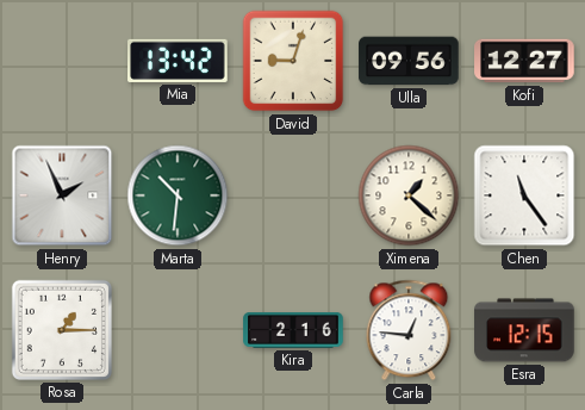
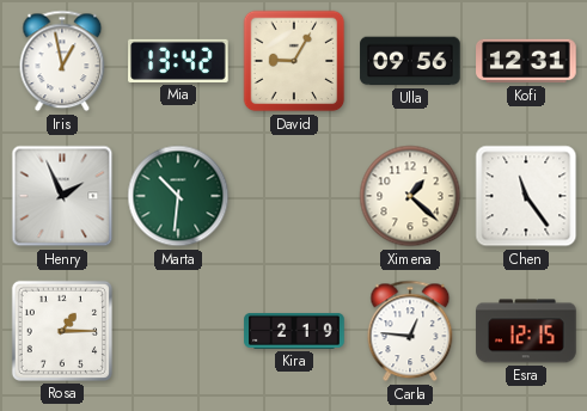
Iris: none -> 12:58
David: 9:03 -> 9:05
Kofi: 12:27 -> 12:31
Kira: 2:16 -> 2:19
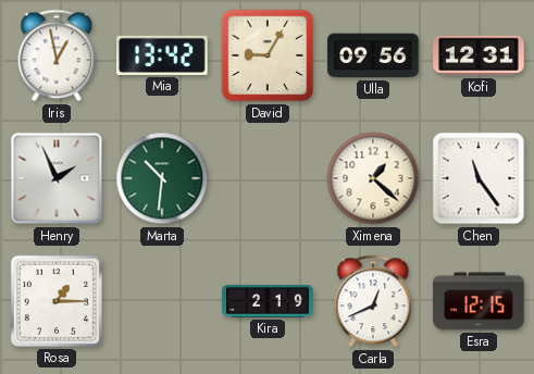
Carla: 12:46 -> 12:41
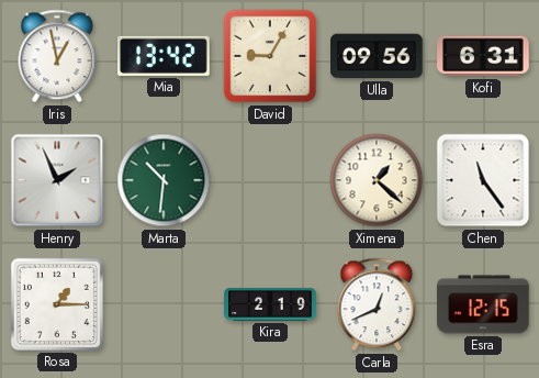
Kofi: 12:31 -> 6:31
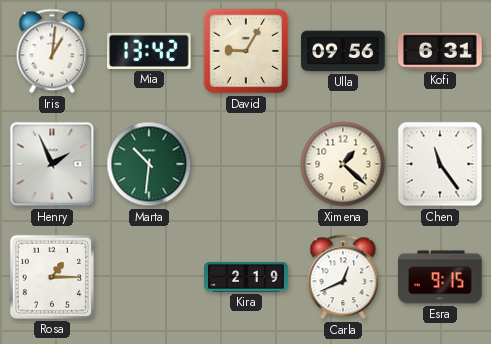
Iris: 12:58 -> 1:01
Esra: 12:15 -> 9:15
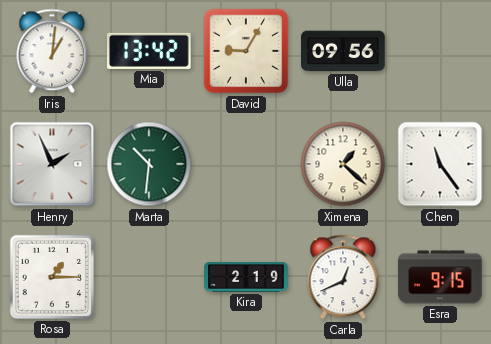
Kofi: 6:31 -> none
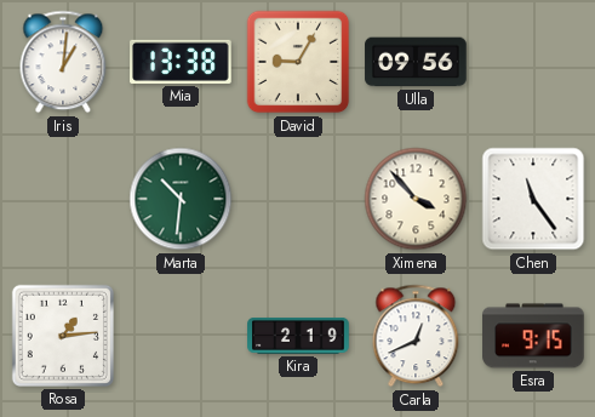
Mia: 13:42 -> 13:38
Henry: 1:56 -> none
Ximena: 1:22 -> 3:53
Rosa: 1:15 -> 1:14
